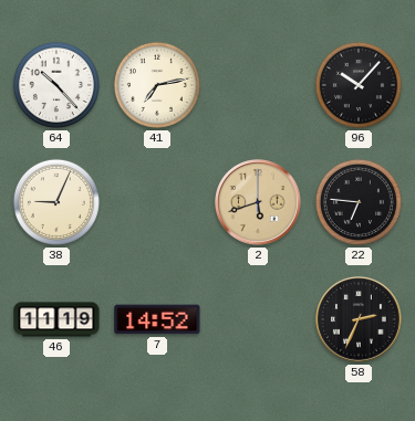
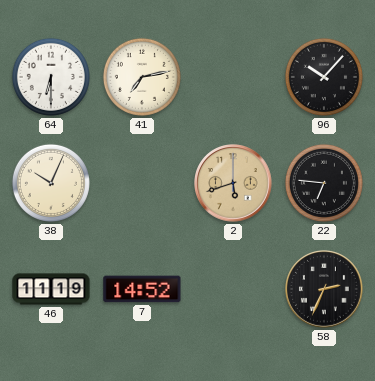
64: 10:23 -> 6:30
38: 9:04 -> 10:04
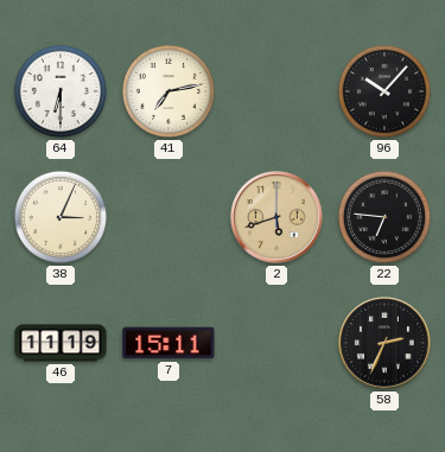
38: 10:04 -> 3:04
7: 14:52 -> 15:11
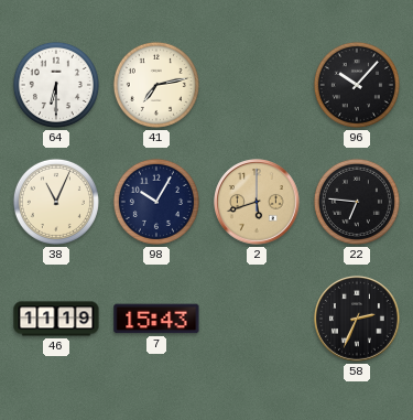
38: 3:04 -> 11:04
98: none -> 10:05
7: 15:11 -> 15:43
